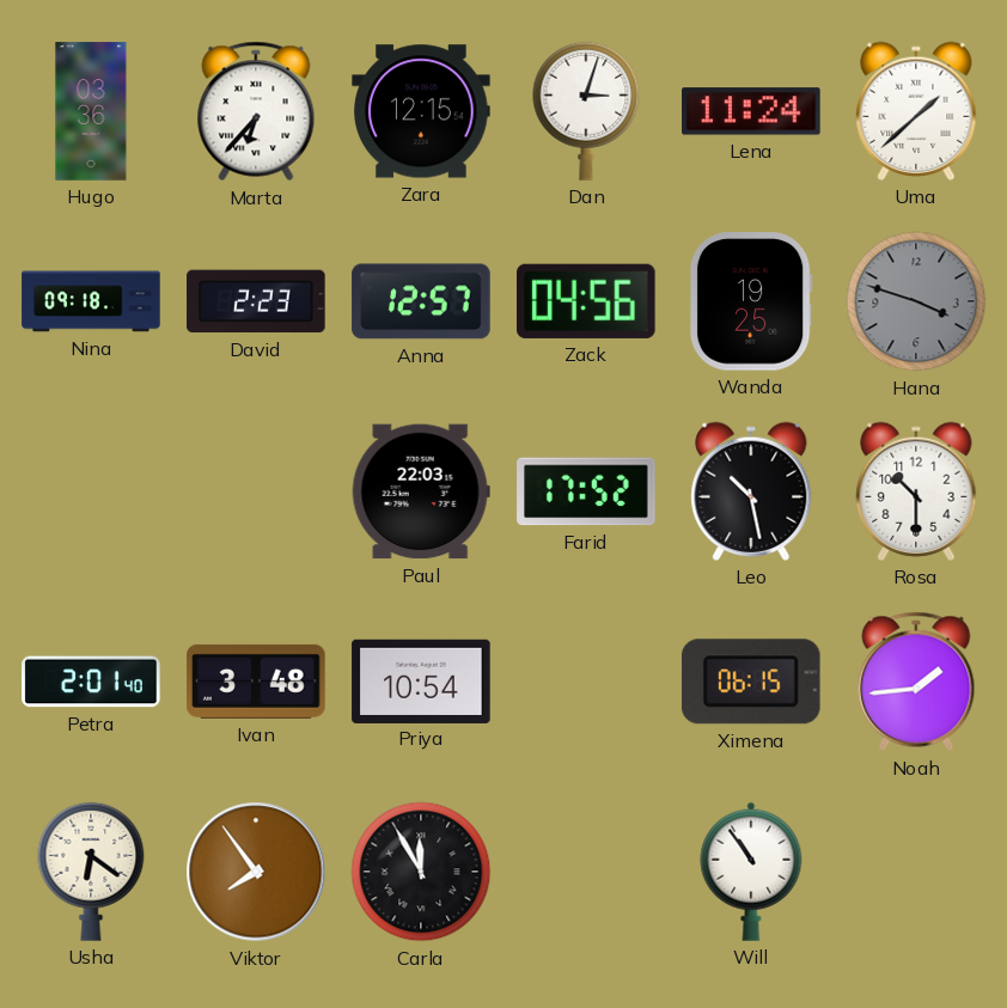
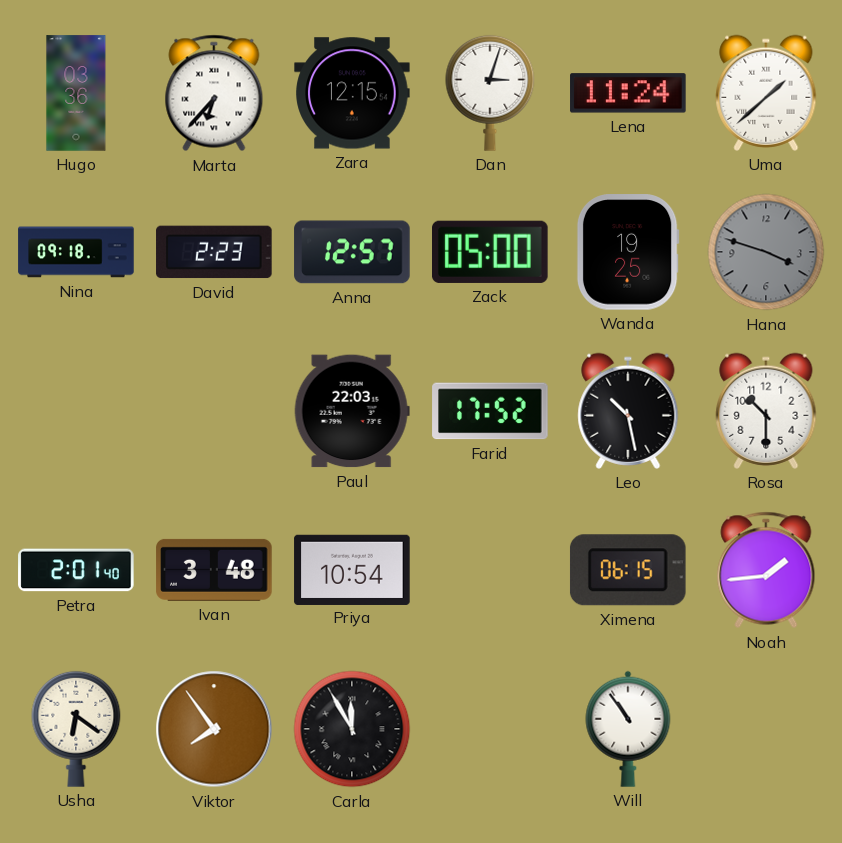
Zack: 04:56 -> 05:00
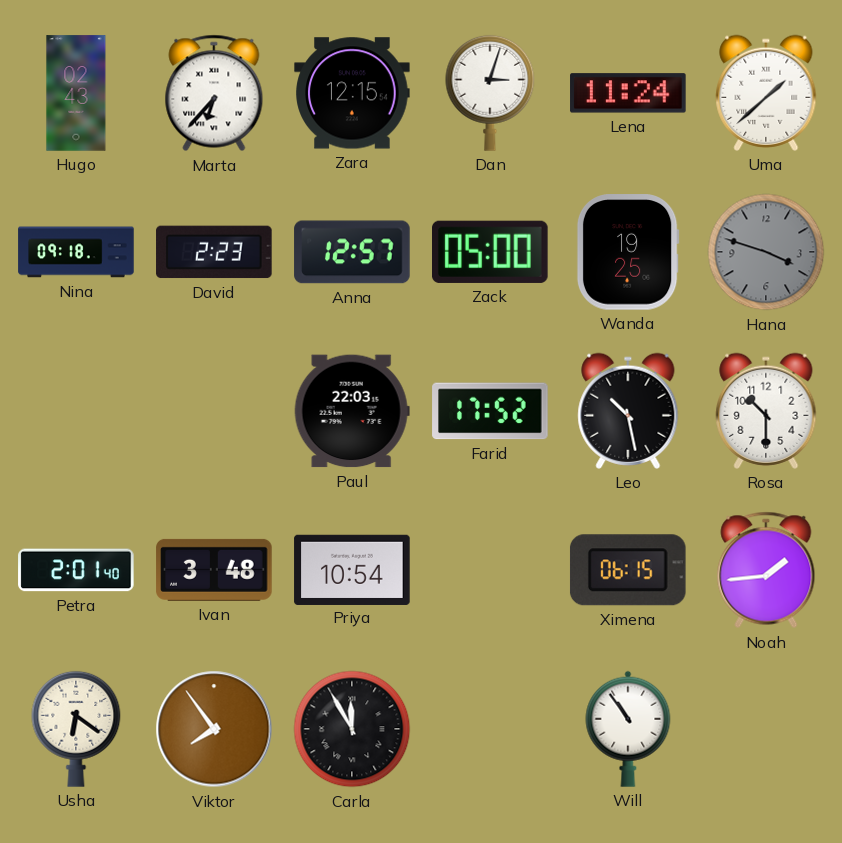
Hugo: 03:36 -> 02:43
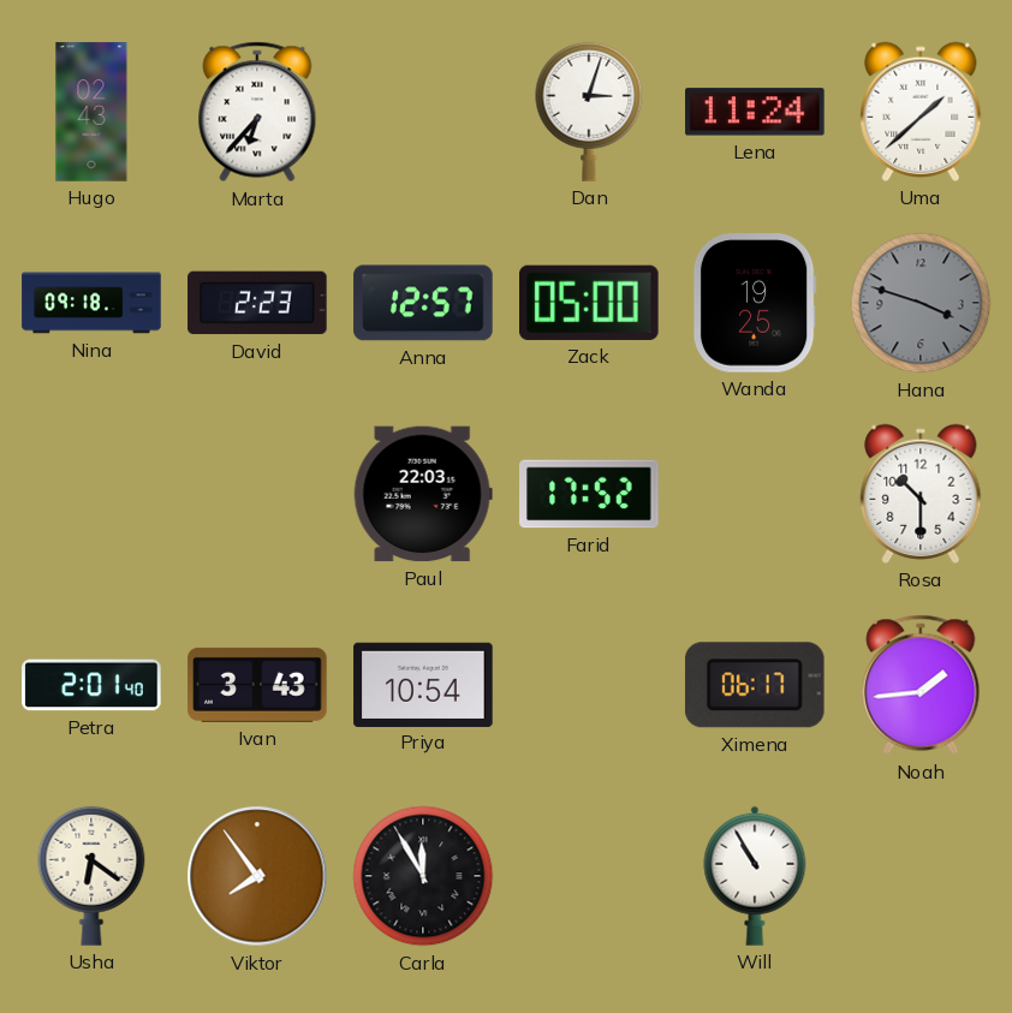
Zara: 12:15 -> none
Leo: 10:28 -> none
Ivan: 3:48 -> 3:43
Ximena: 06:15 -> 06:17
Will: 10:54 -> 10:55
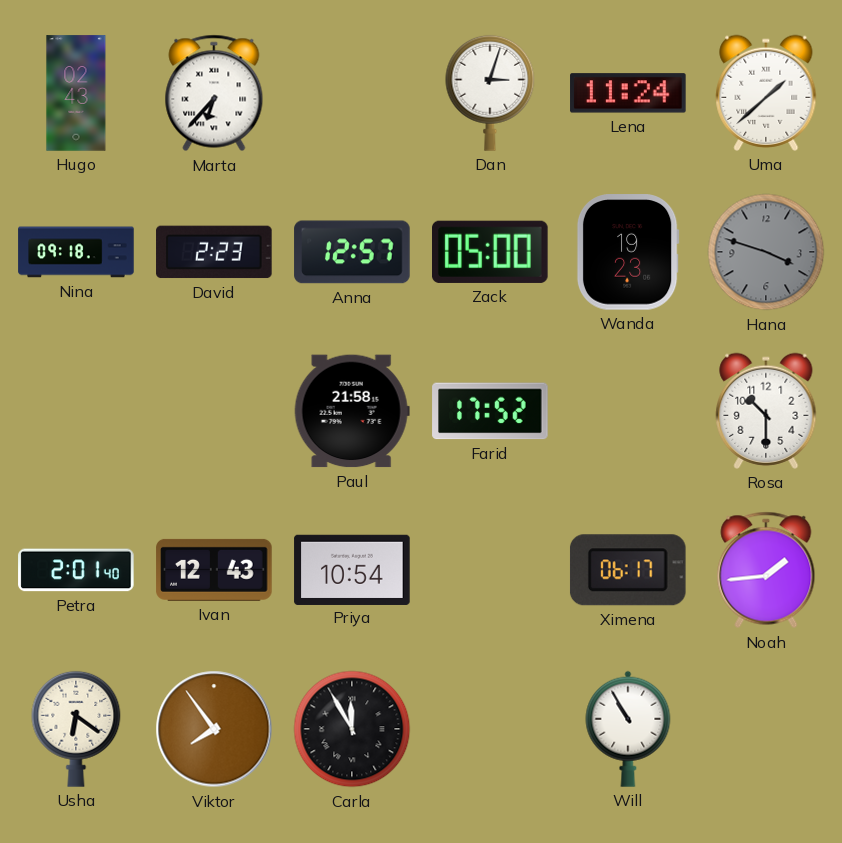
Wanda: 19:25 -> 19:23
Paul: 22:03 -> 21:58
Ivan: 3:43 -> 12:43
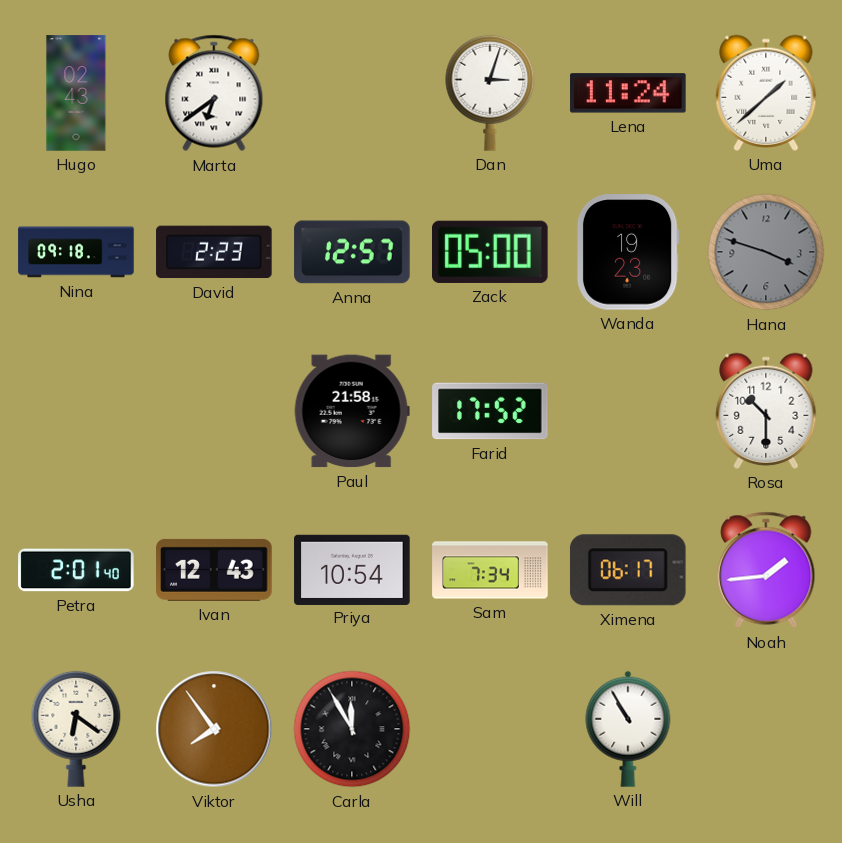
Marta: 6:37 -> 6:39
Sam: none -> 7:34
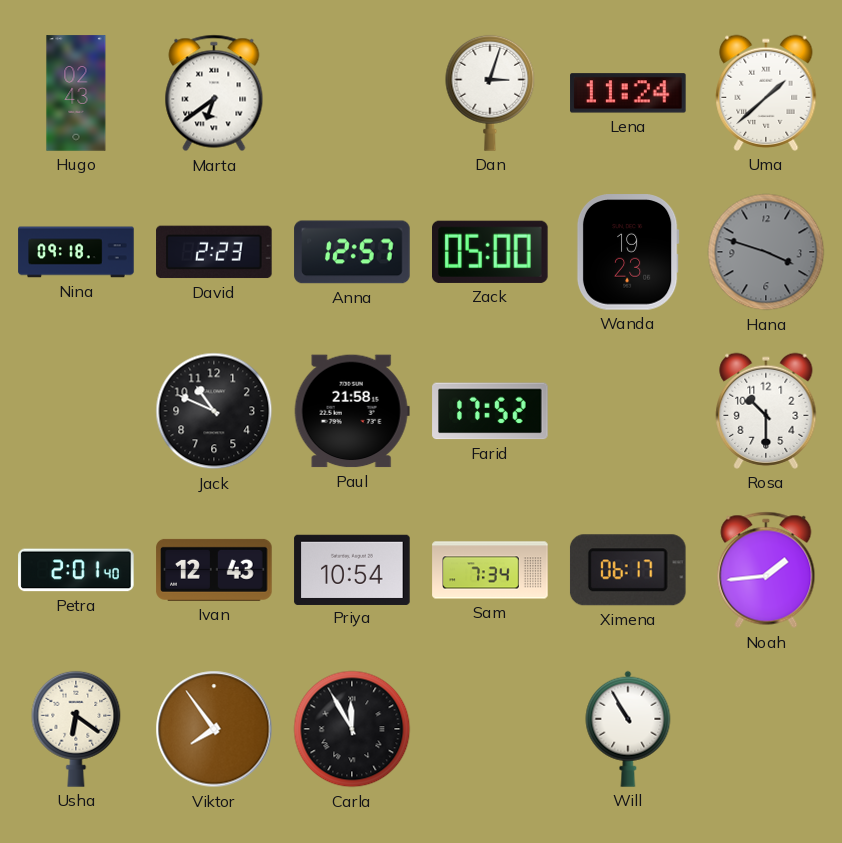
Jack: none -> 10:49
